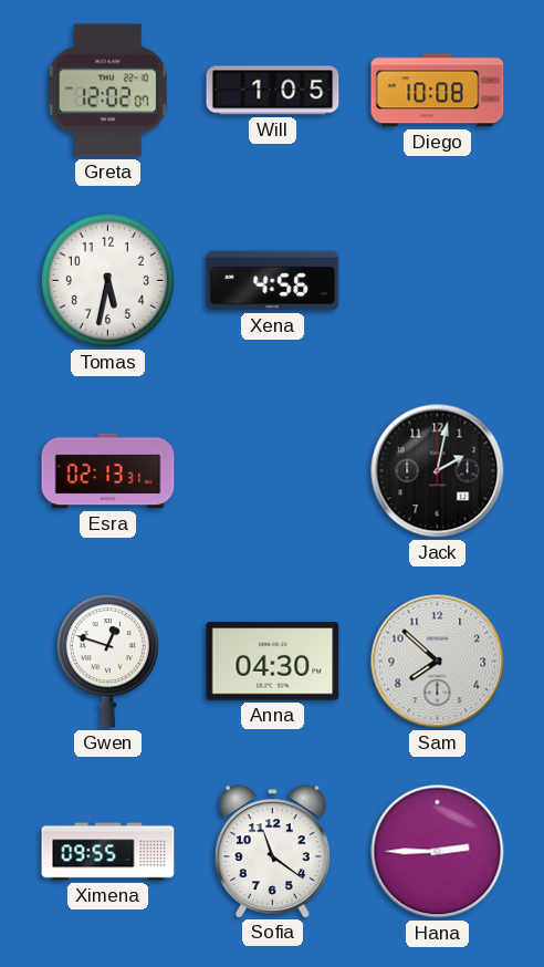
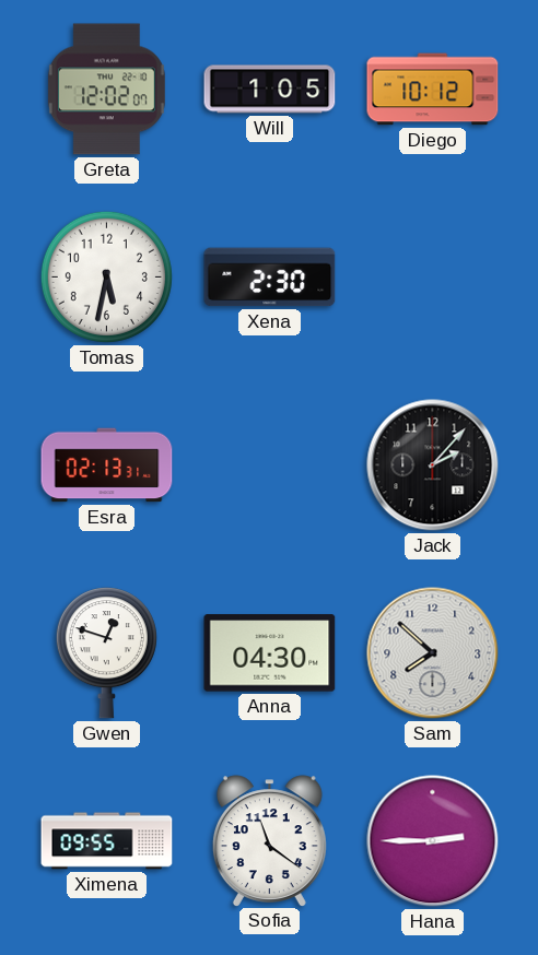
Diego: 10:08 -> 10:12
Xena: 4:56 -> 2:30
Jack: 2:02 -> 2:07
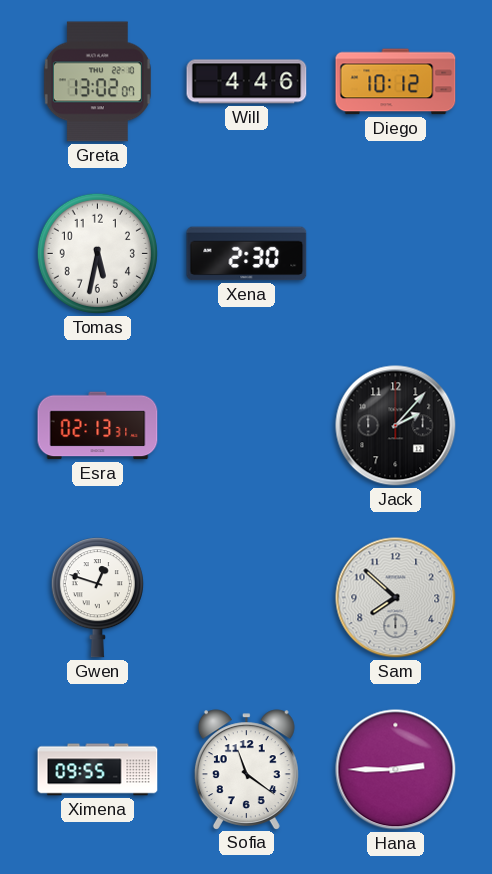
Greta: 12:02 -> 13:02
Will: 1:05 -> 4:46
Anna: 04:30 -> none
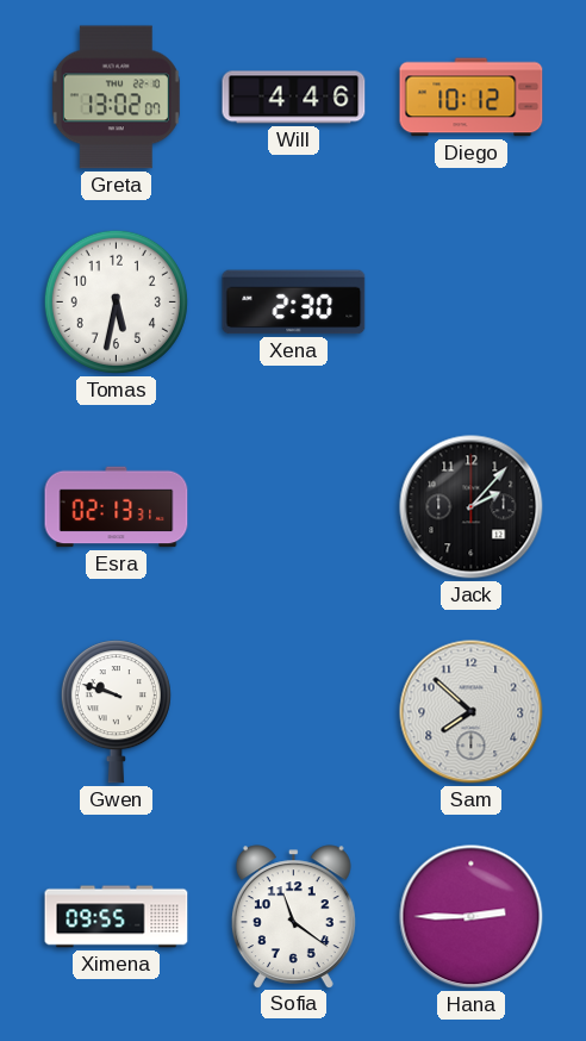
Gwen: 12:48 -> 9:48
